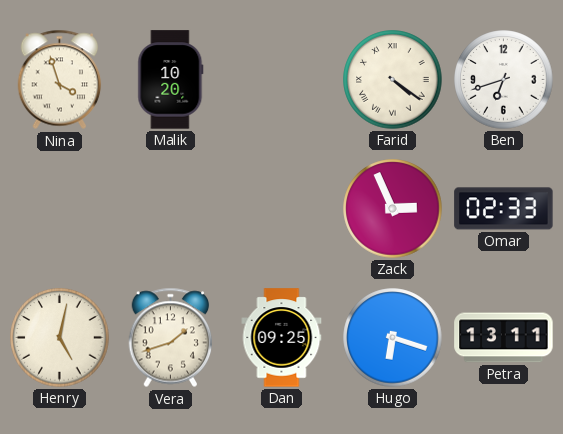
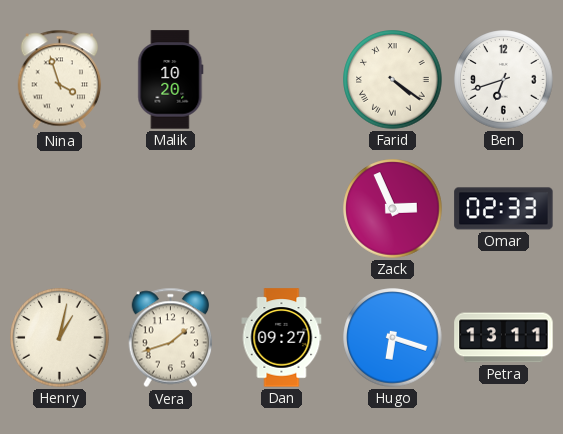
Henry: 5:02 -> 1:02
Dan: 09:25 -> 09:27
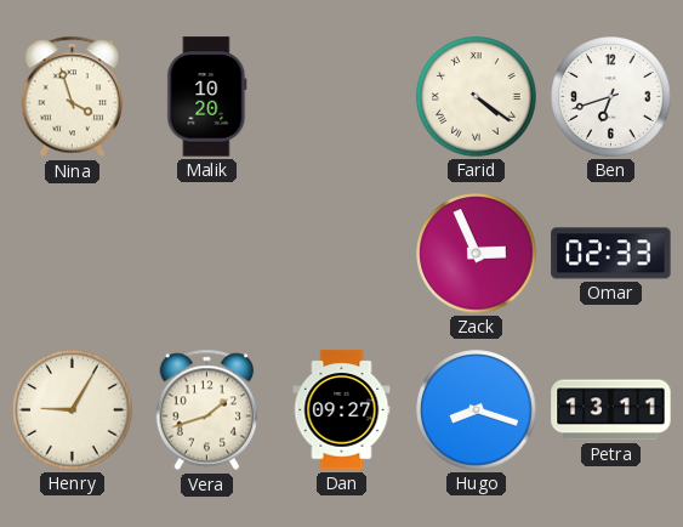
Henry: 1:02 -> 9:05
Hugo: 6:18 -> 8:18
